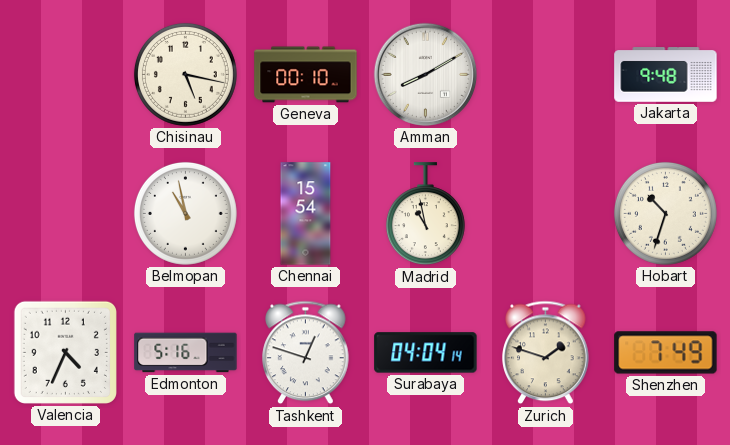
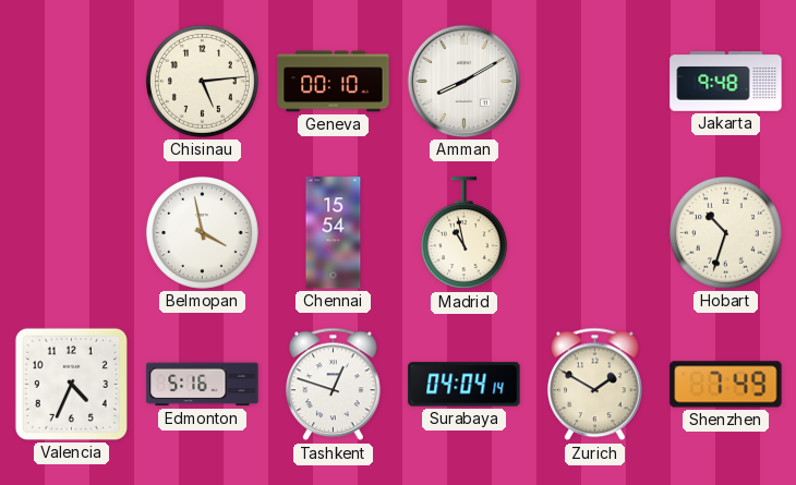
Chisinau: 5:17 -> 5:14
Belmopan: 10:58 -> 3:58
Zurich: 1:48 -> 1:50
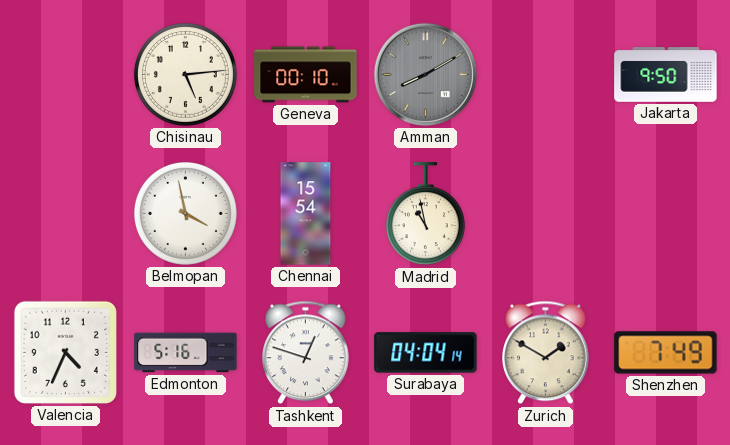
Amman dial: white -> grey
Jakarta: 9:48 -> 9:50
Hobart: 10:33 -> none
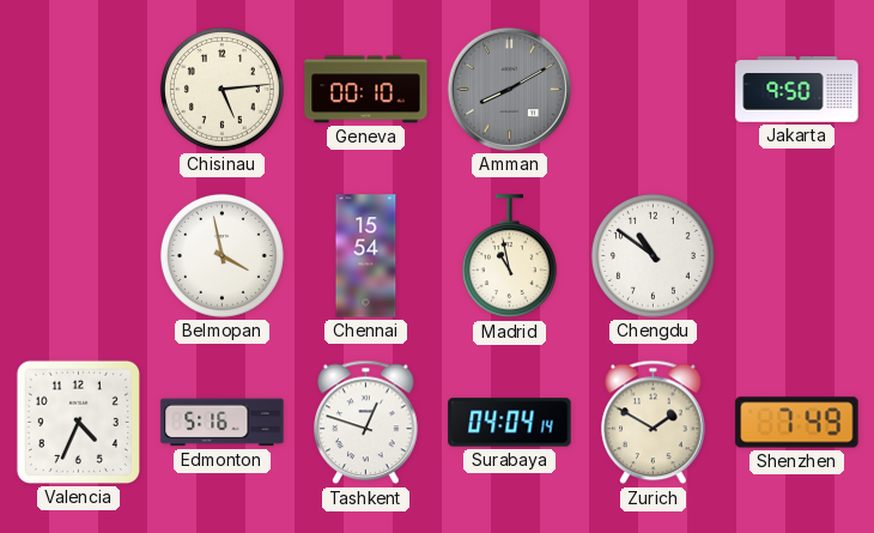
Chengdu: none -> 10:51
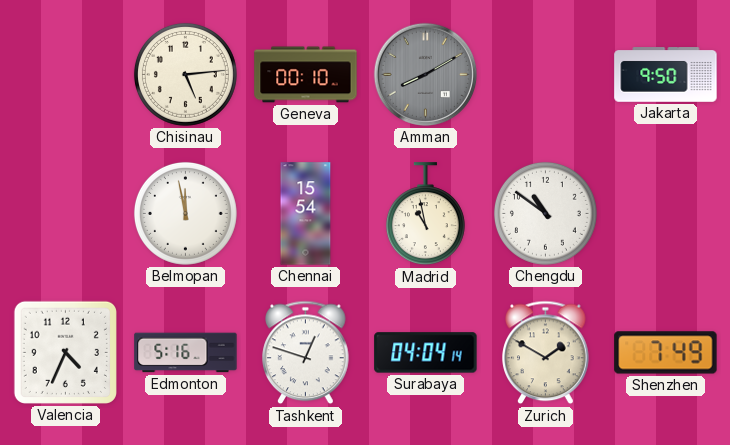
Belmopan: 3:58 -> 11:58
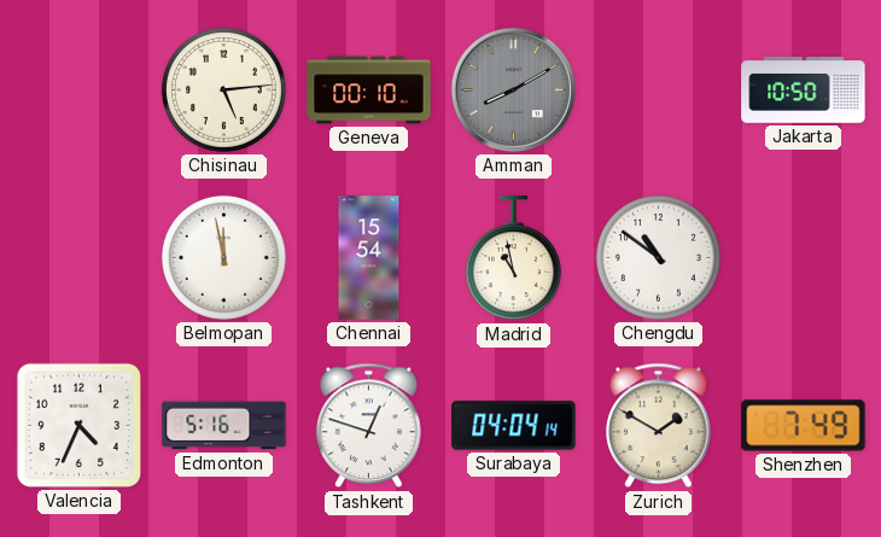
Jakarta: 9:50 -> 10:50
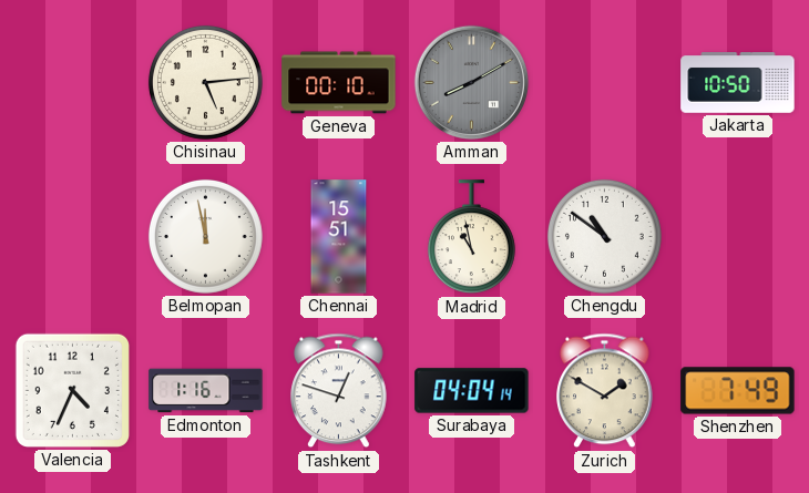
Chennai: 15:54 -> 15:51
Edmonton: 5:16 -> 1:16
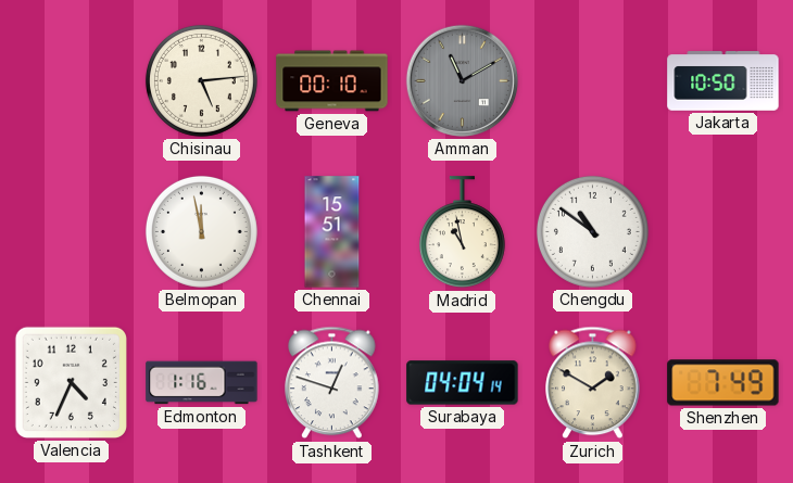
Amman: 8:10 -> 11:10
